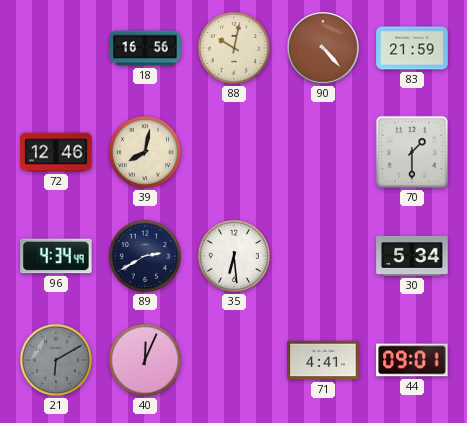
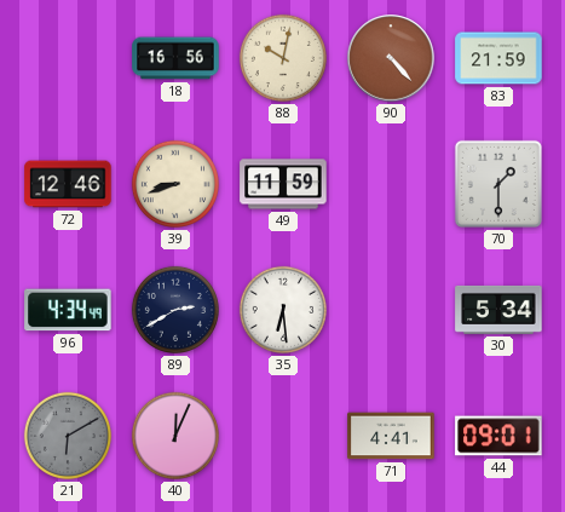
39: 8:02 -> 8:42
49: none -> 11:59
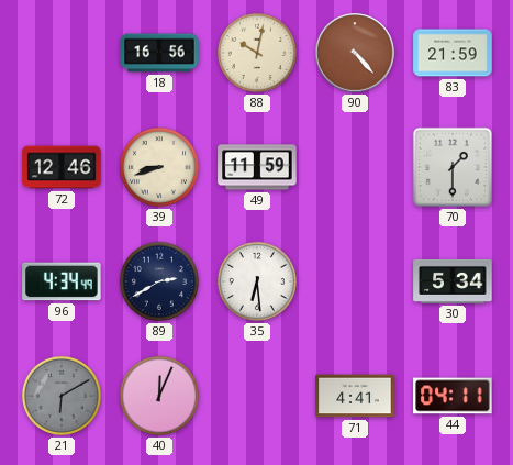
44: 09:01 -> 04:11
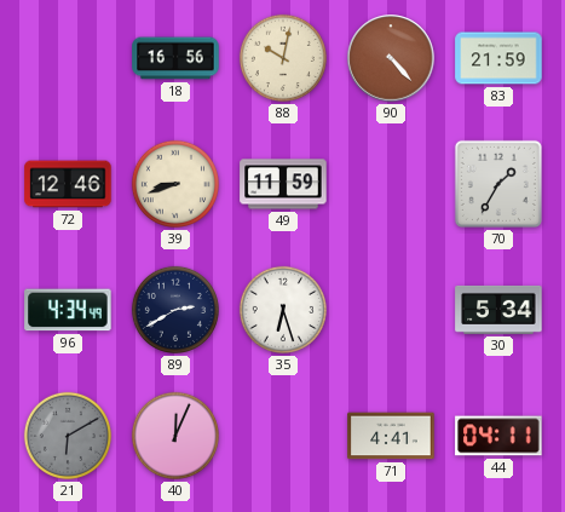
70: 1:30 -> 1:35
35: 6:29 -> 6:27
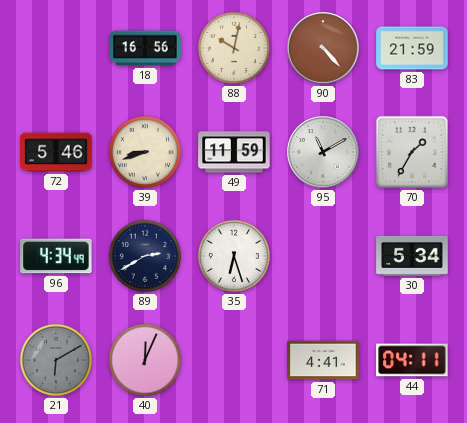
72: 12:46 -> 5:46
95: none -> 11:10
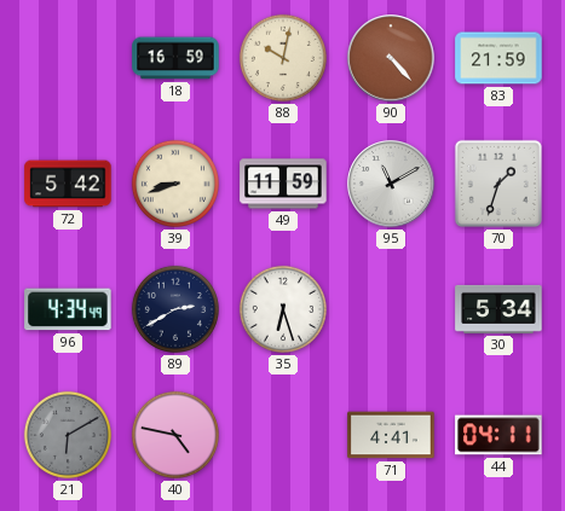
18: 16:56 -> 16:59
72: 5:46 -> 5:42
70: 1:35 -> 1:33
40: 12:04 -> 4:47
